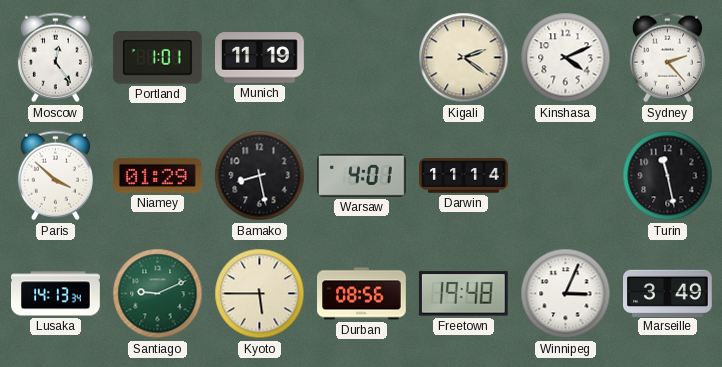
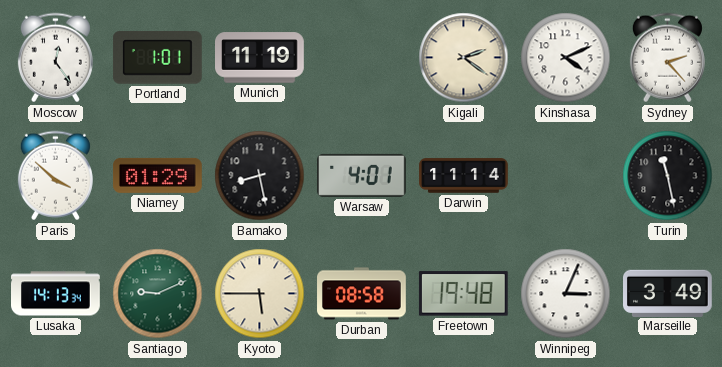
Durban: 08:56 -> 08:58
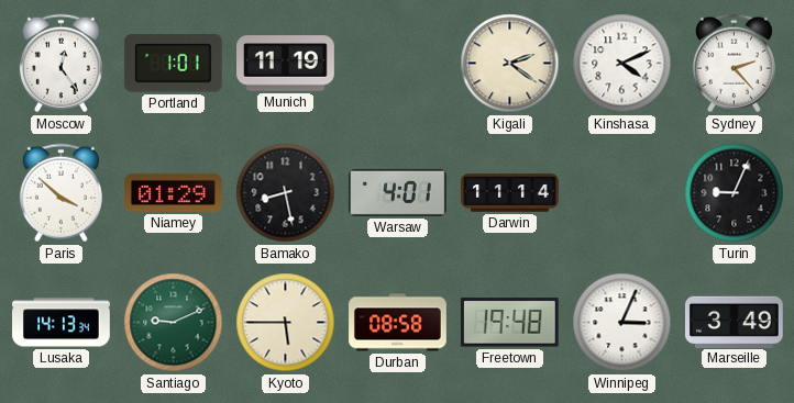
Turin: 11:28 -> 9:04
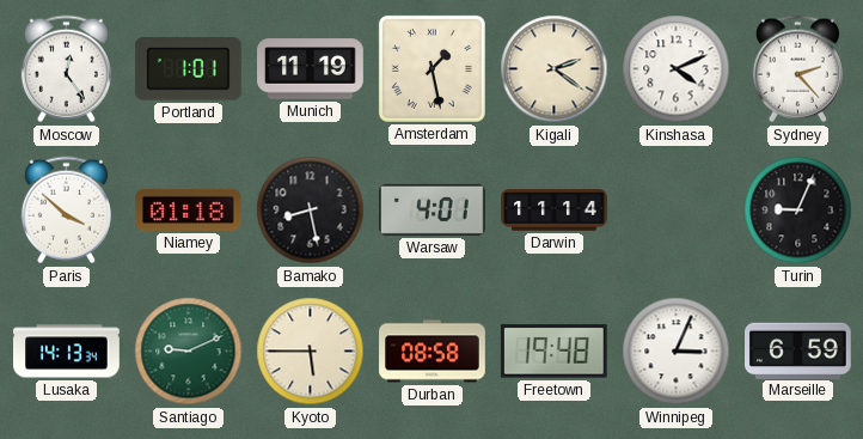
Amsterdam: none -> 1:28
Niamey: 01:29 -> 01:18
Marseille: 3:49 -> 6:59
